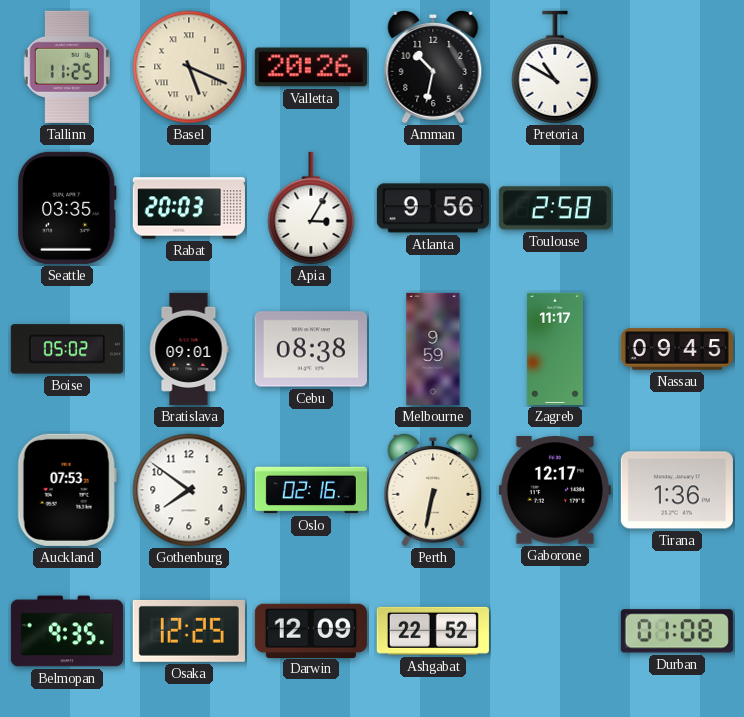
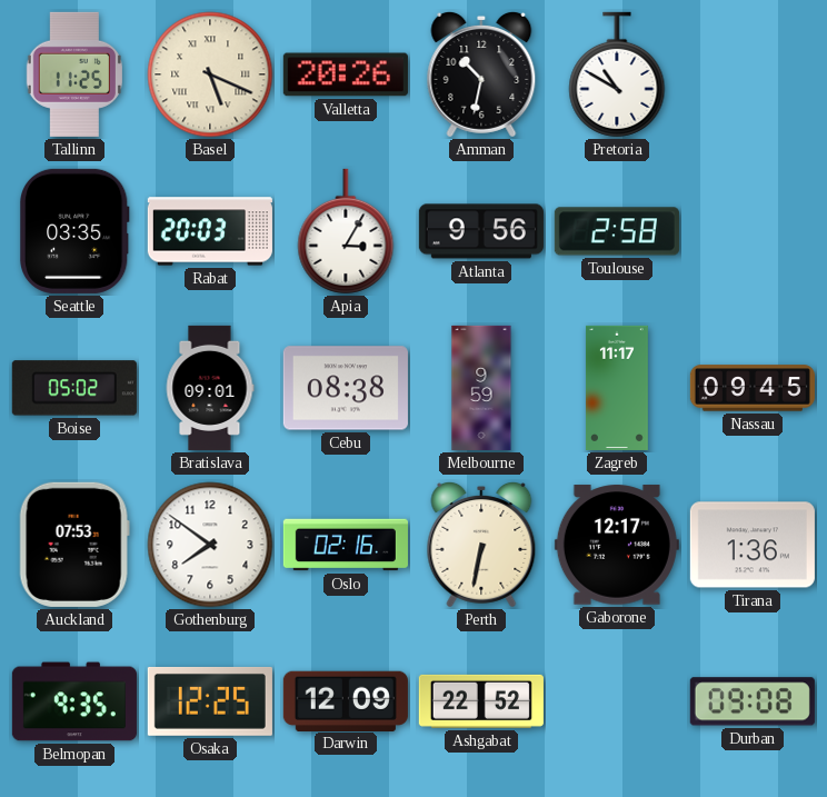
Durban: 01:08 -> 09:08
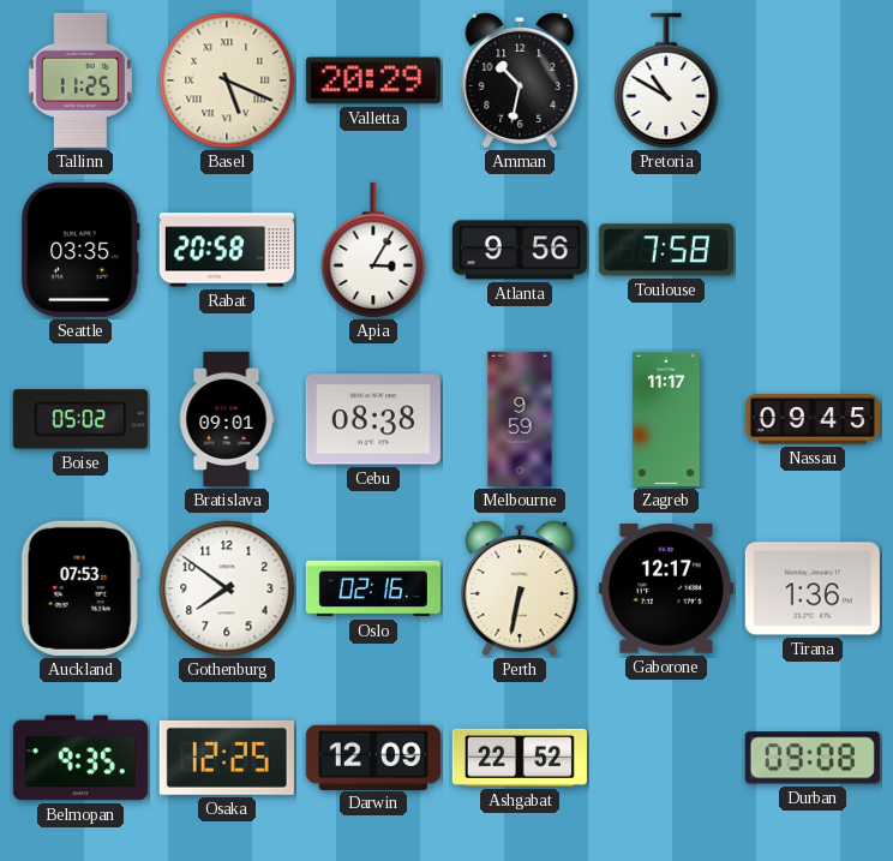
Valletta: 20:26 -> 20:29
Rabat: 20:03 -> 20:58
Toulouse: 2:58 -> 7:58
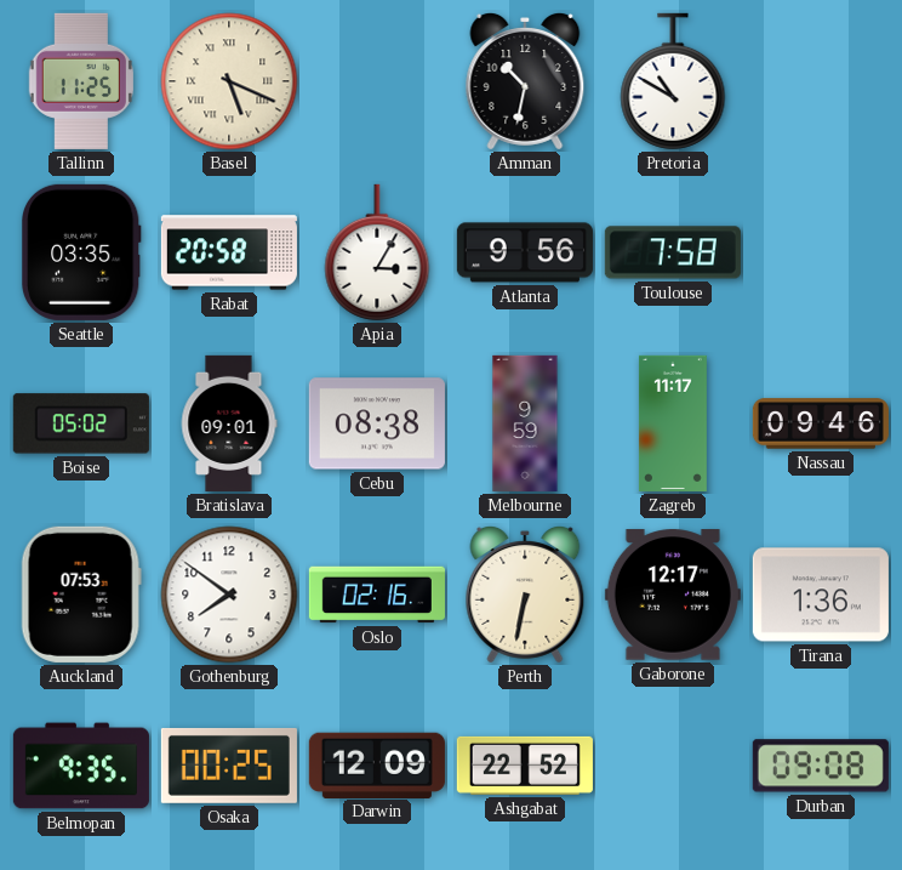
Valletta: 20:29 -> none
Nassau: 09:45 -> 09:46
Osaka: 12:25 -> 00:25
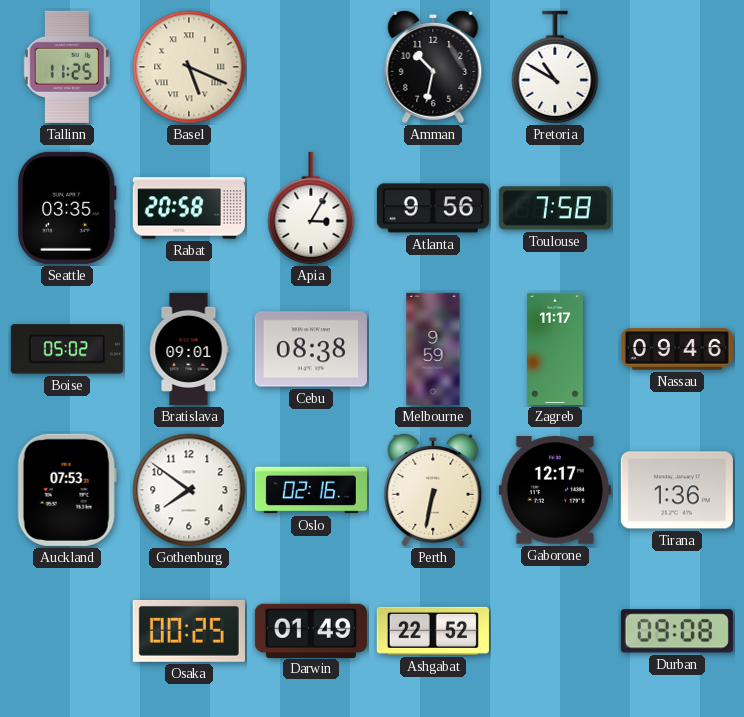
Belmopan: 9:35 -> none
Darwin: 12:09 -> 01:49
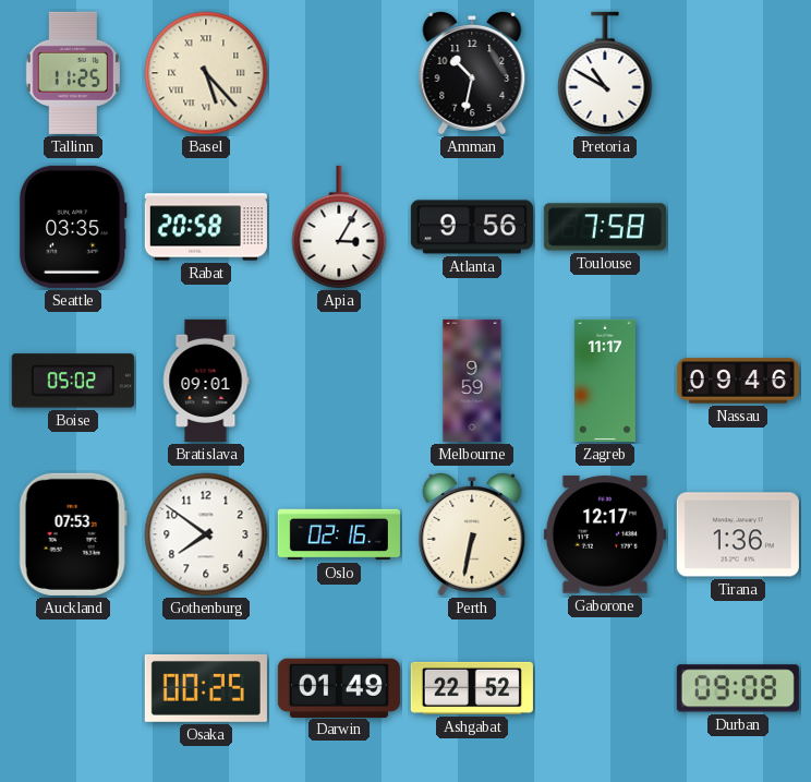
Basel: 5:19 -> 5:23
Cebu: 08:38 -> none
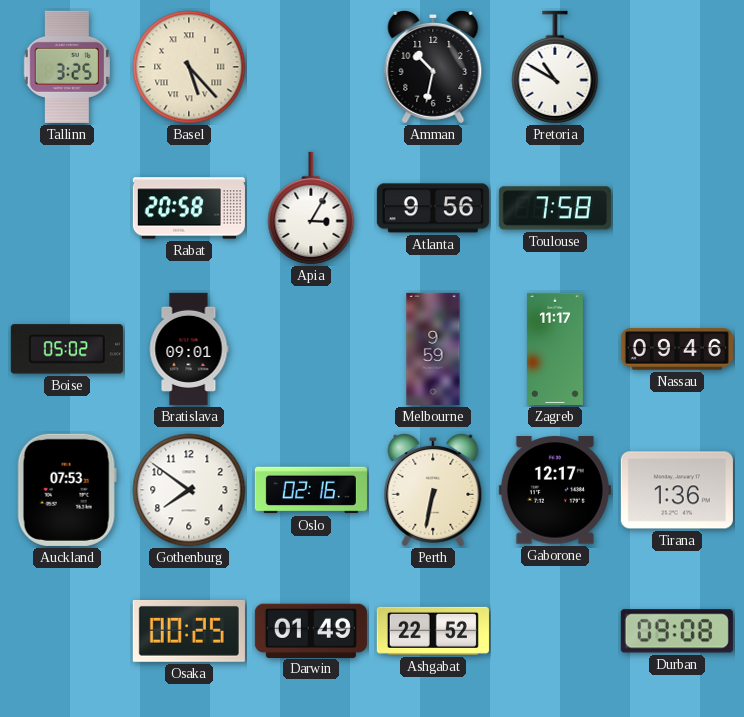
Tallinn: 11:25 -> 3:25
Seattle: 03:35 -> none
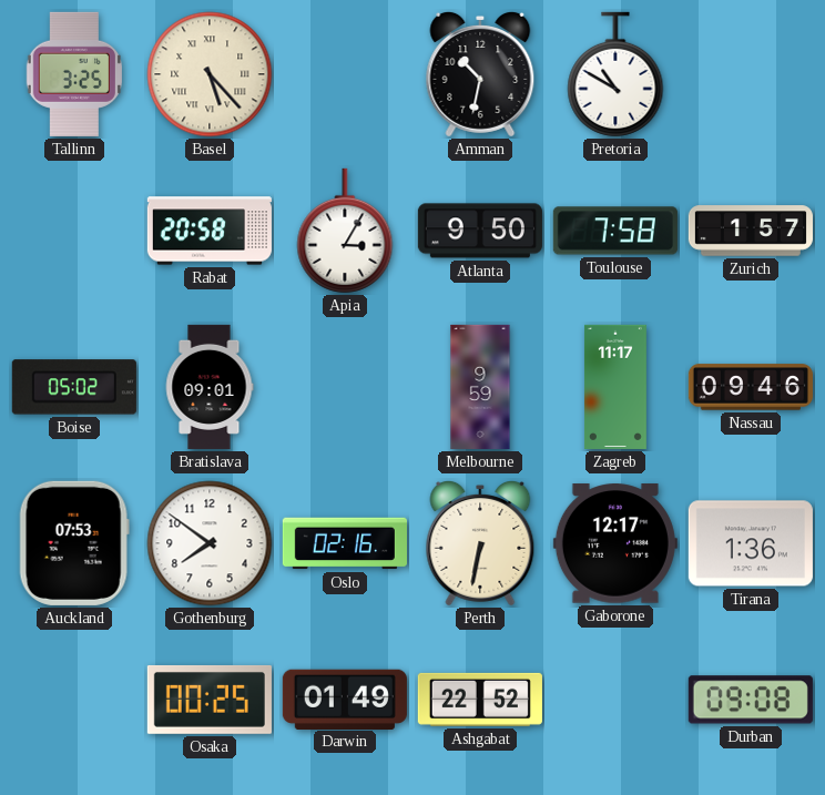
Atlanta: 9:56 -> 9:50
Zurich: none -> 1:57
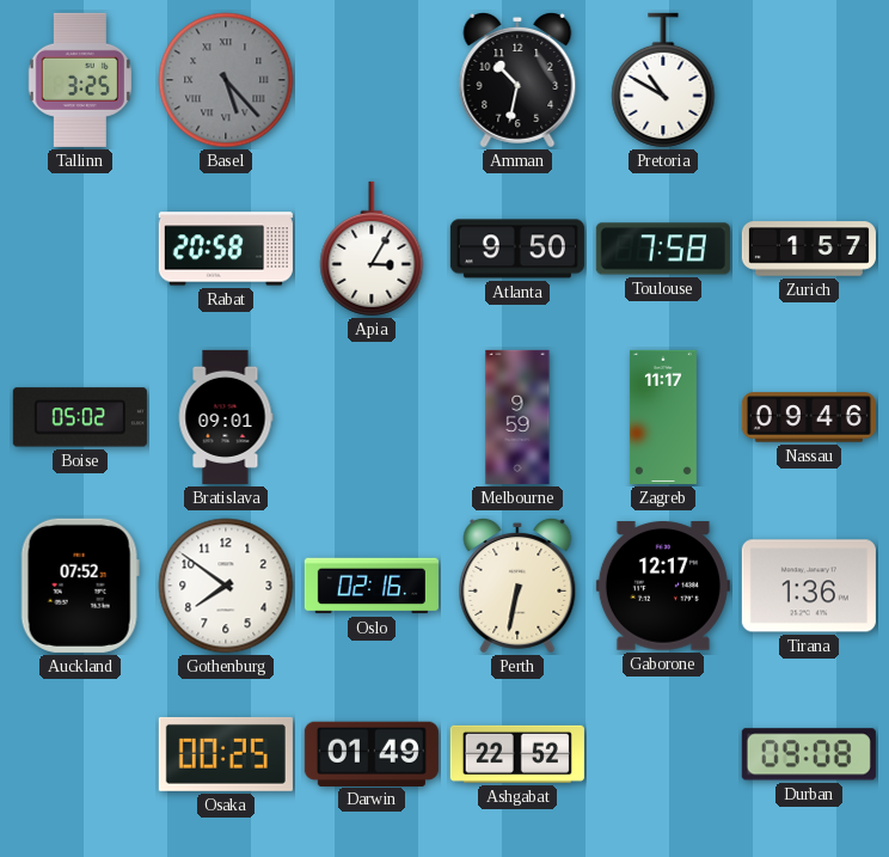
Basel dial: cream -> grey
Auckland: 07:53 -> 07:52
